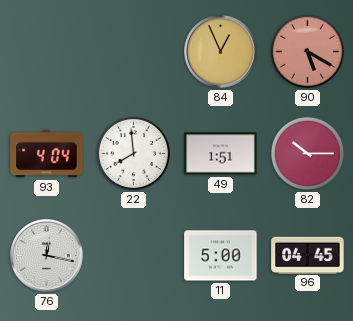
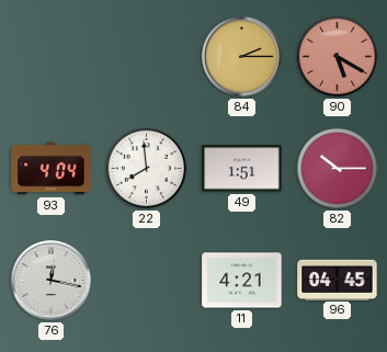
84: 12:56 -> 2:15
11: 5:00 -> 4:21
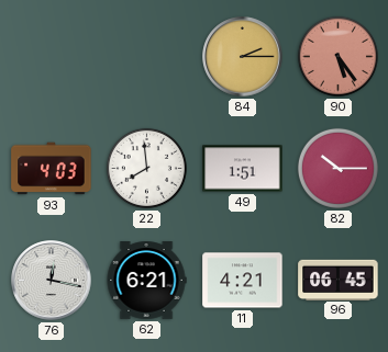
90: 5:20 -> 5:24
93: 4:04 -> 4:03
62: none -> 6:21
96: 04:45 -> 06:45
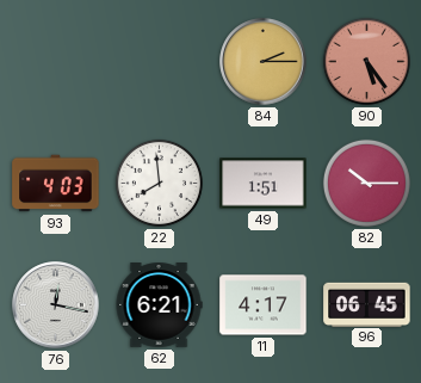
11: 4:21 -> 4:17
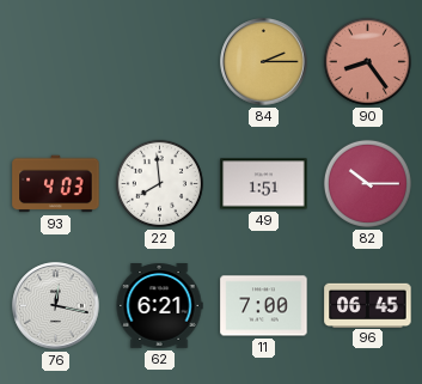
90: 5:24 -> 8:24
11: 4:17 -> 7:00
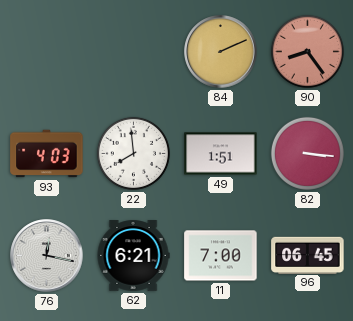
84: 2:15 -> 2:11
82: 10:15 -> 3:16
